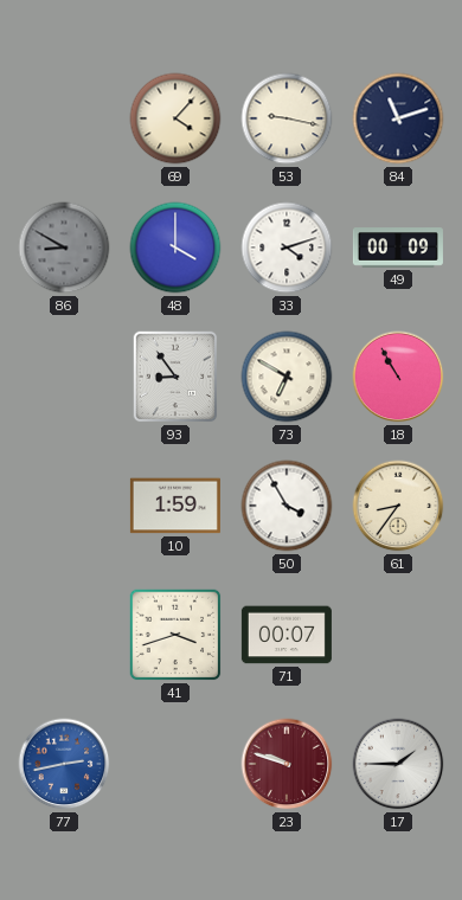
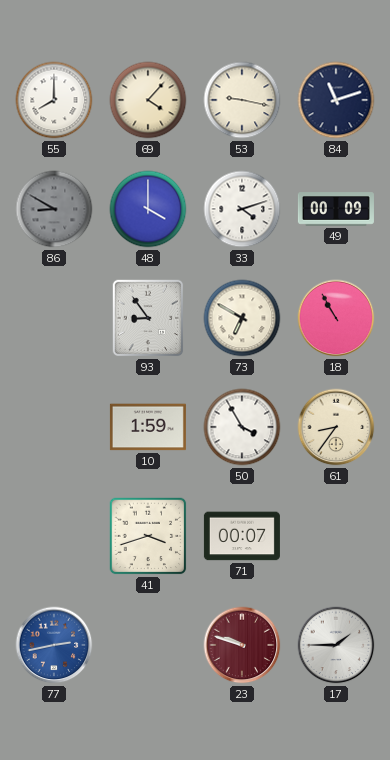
55: none -> 8:00
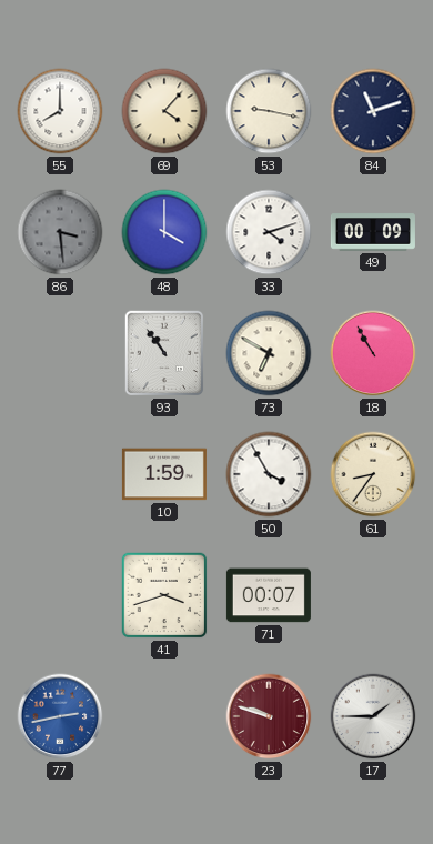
86: 8:50 -> 3:29
93: 8:54 -> 10:54
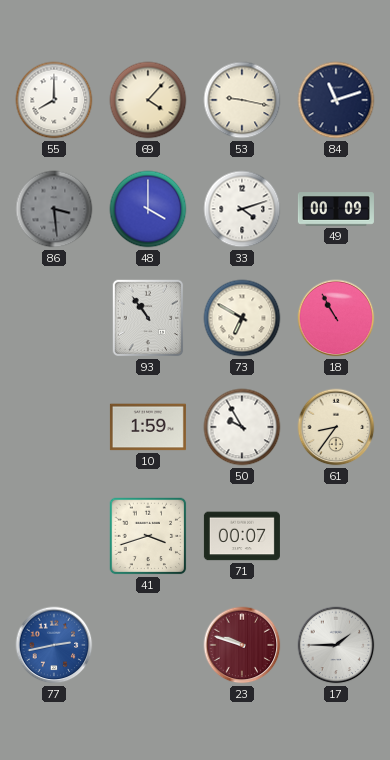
50: 3:55 -> 9:55
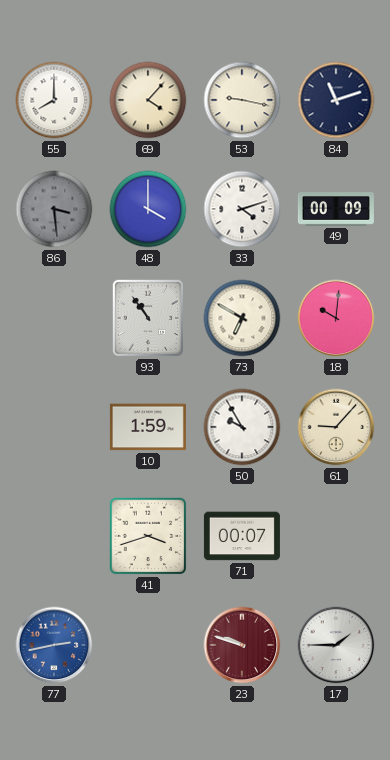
18: 10:55 -> 10:01
61: 8:36 -> 9:07
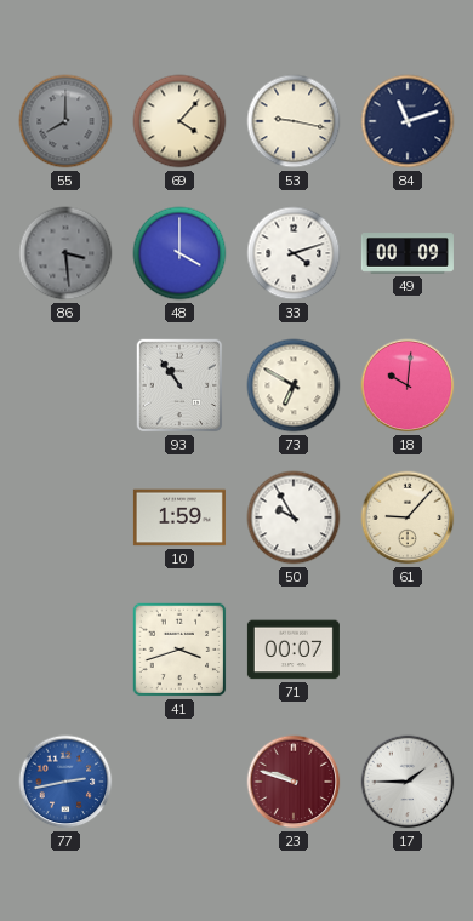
55 dial: white -> grey
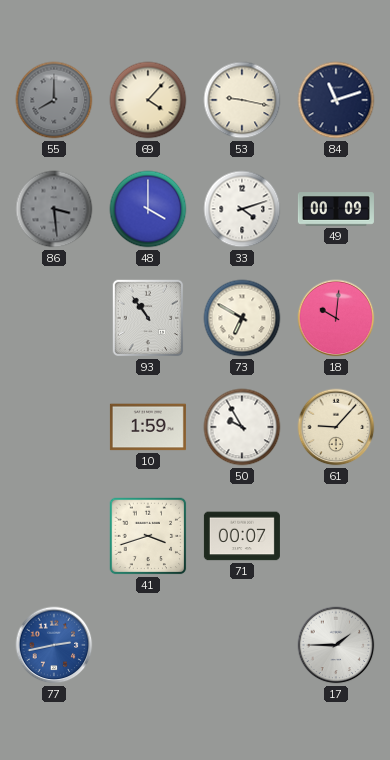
23: 9:48 -> none
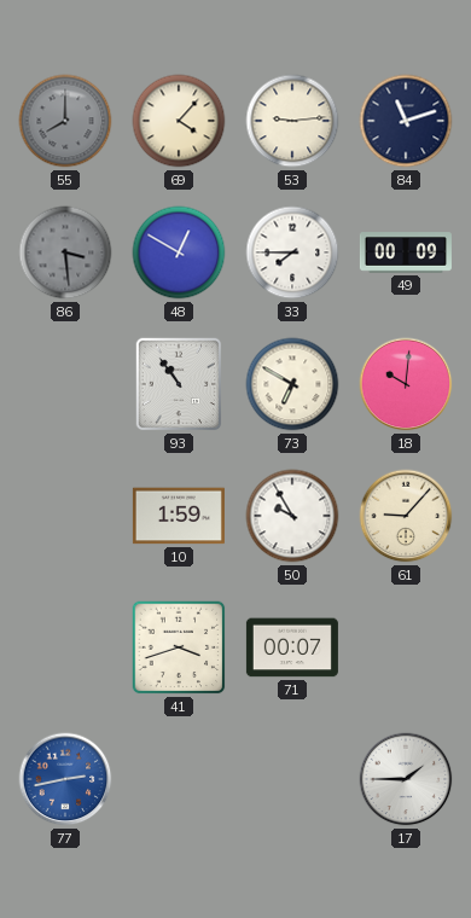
53: 9:17 -> 9:14
48: 4:00 -> 12:50
33: 4:12 -> 7:45
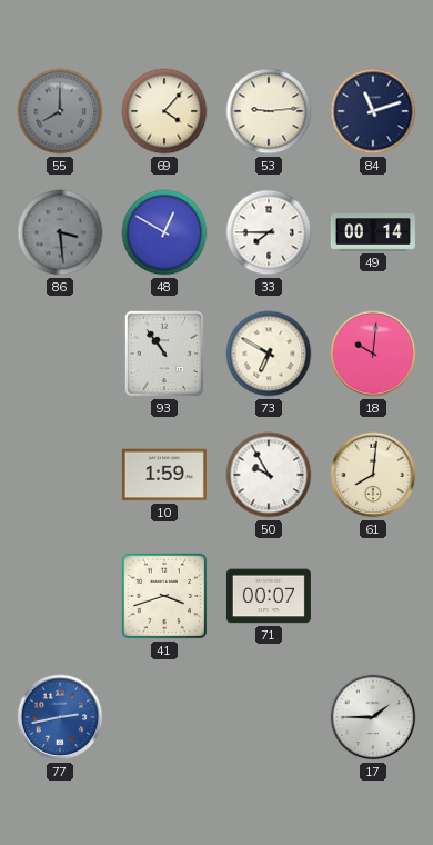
49: 00:09 -> 00:14
61: 9:07 -> 8:01
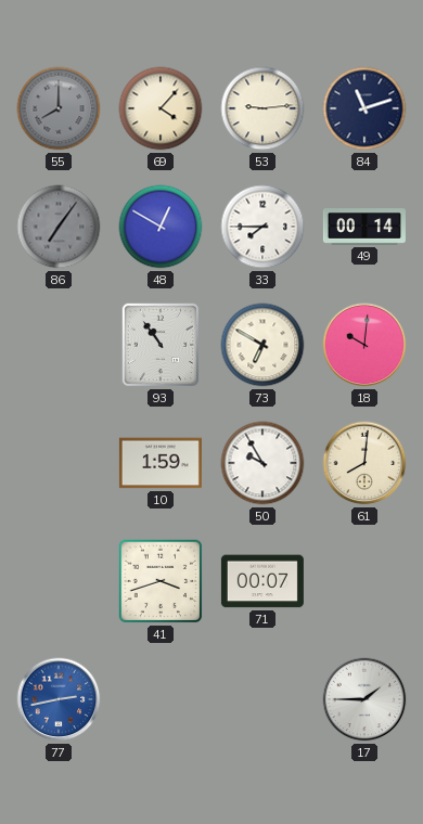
86: 3:29 -> 7:06
